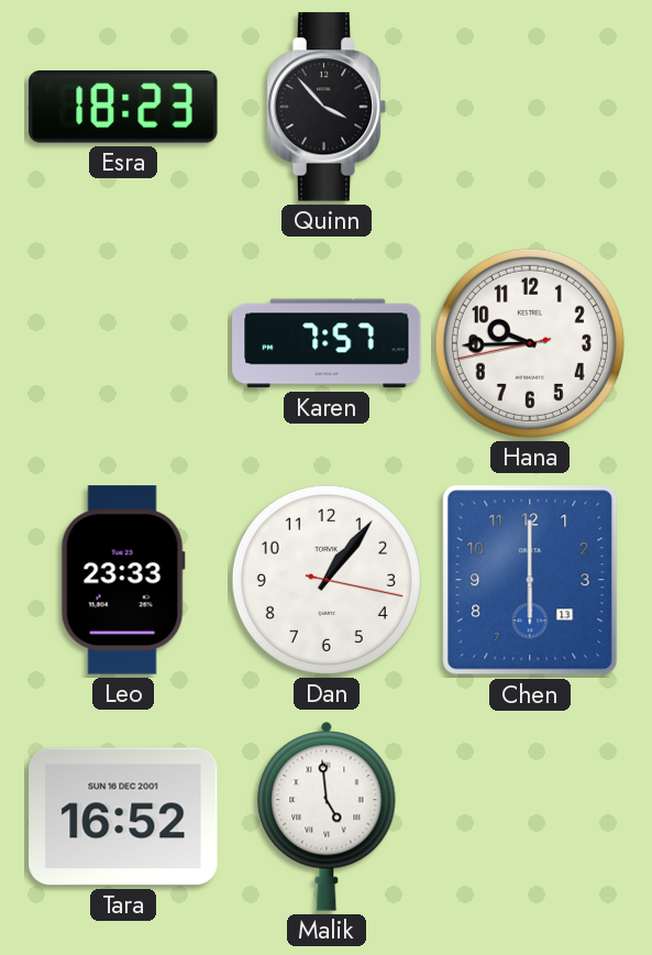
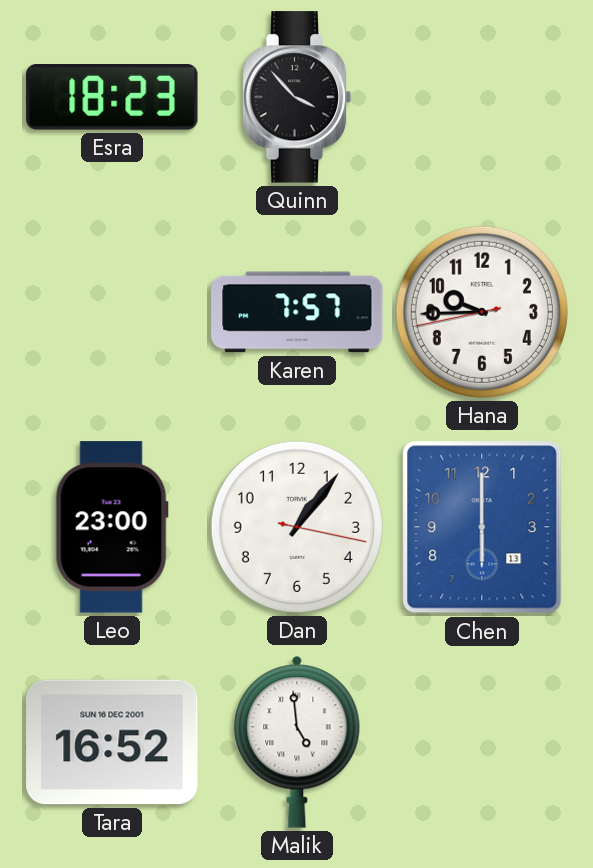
Leo: 23:33 -> 23:00
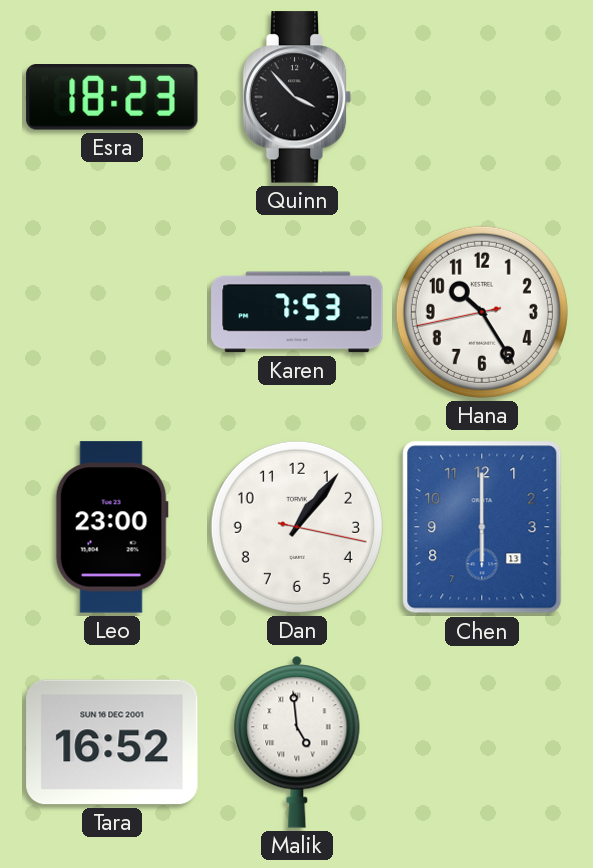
Karen: 7:57 -> 7:53
Hana: 9:44 -> 10:24
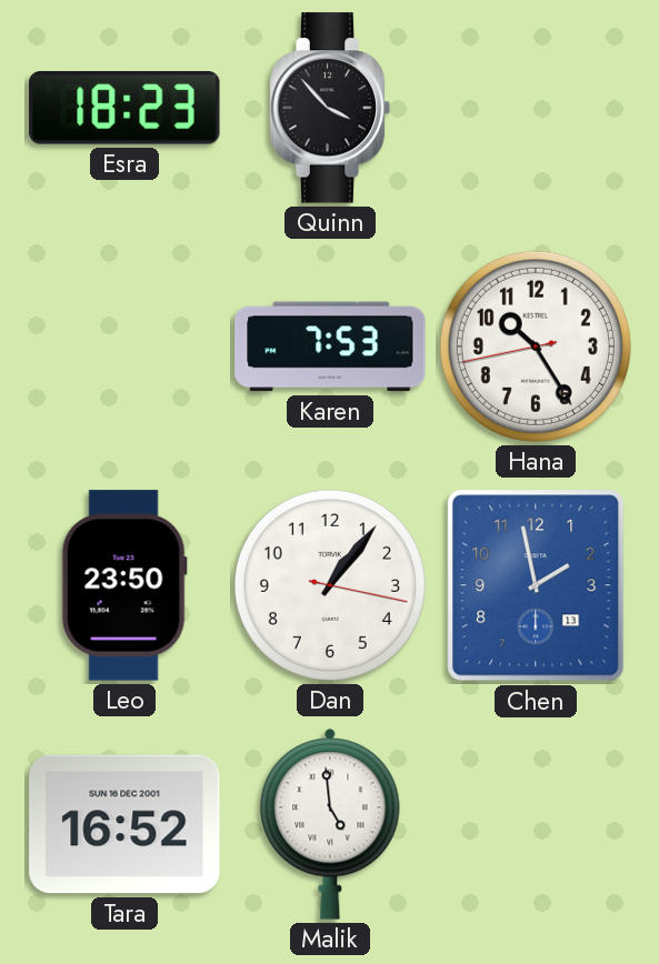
Leo: 23:00 -> 23:50
Chen: 6:00 -> 1:58
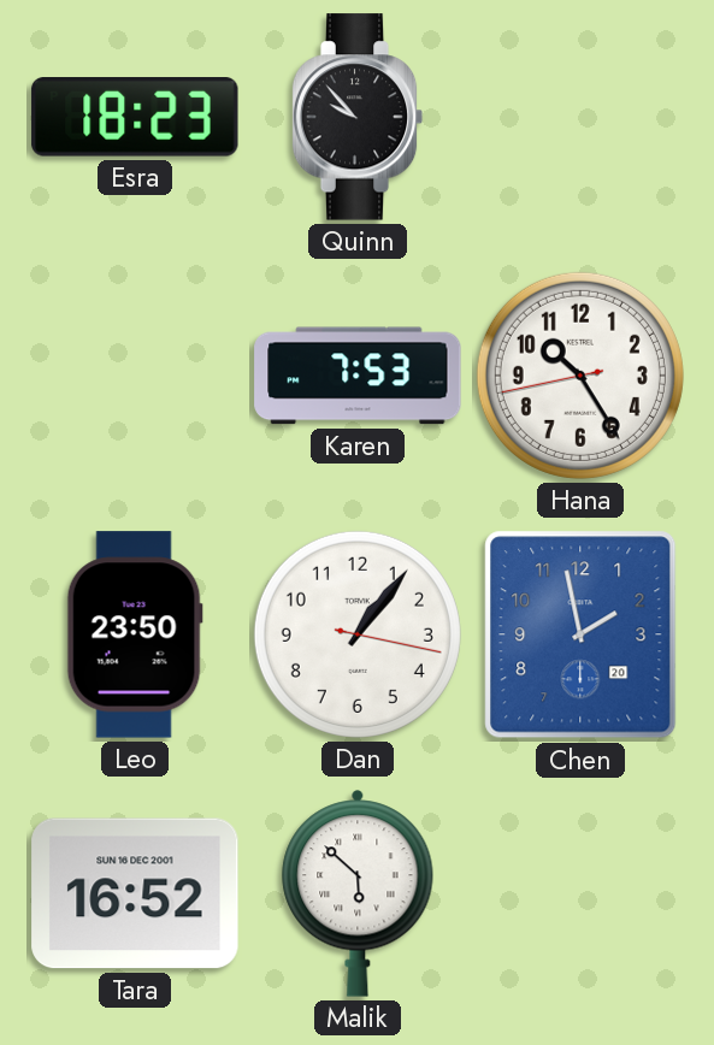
Quinn: 3:53 -> 9:53
Chen date: 13 -> 20
Malik: 4:59 -> 5:52
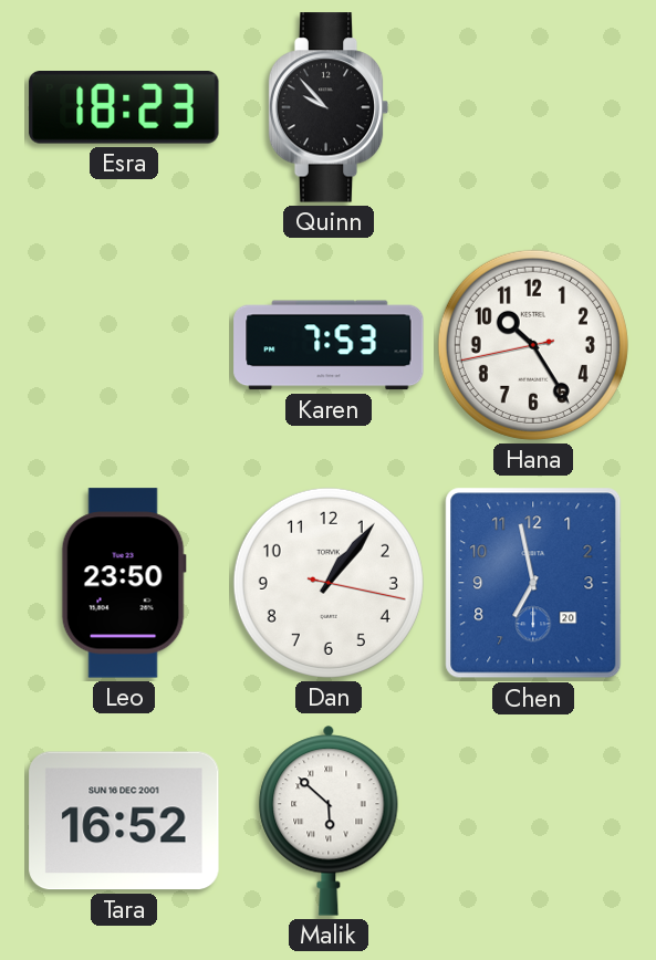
Chen: 1:58 -> 6:58
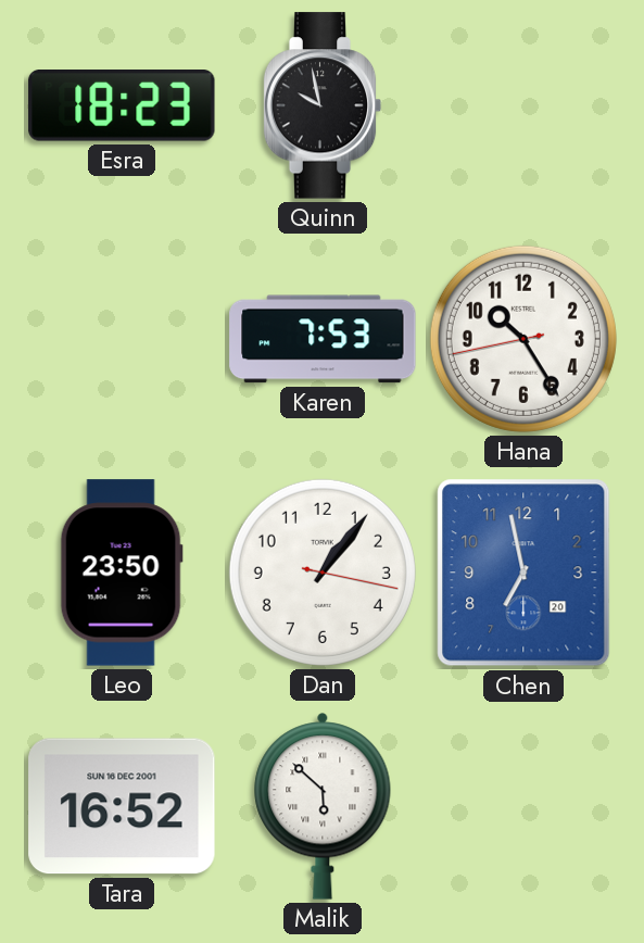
Quinn: 9:53 -> 9:58
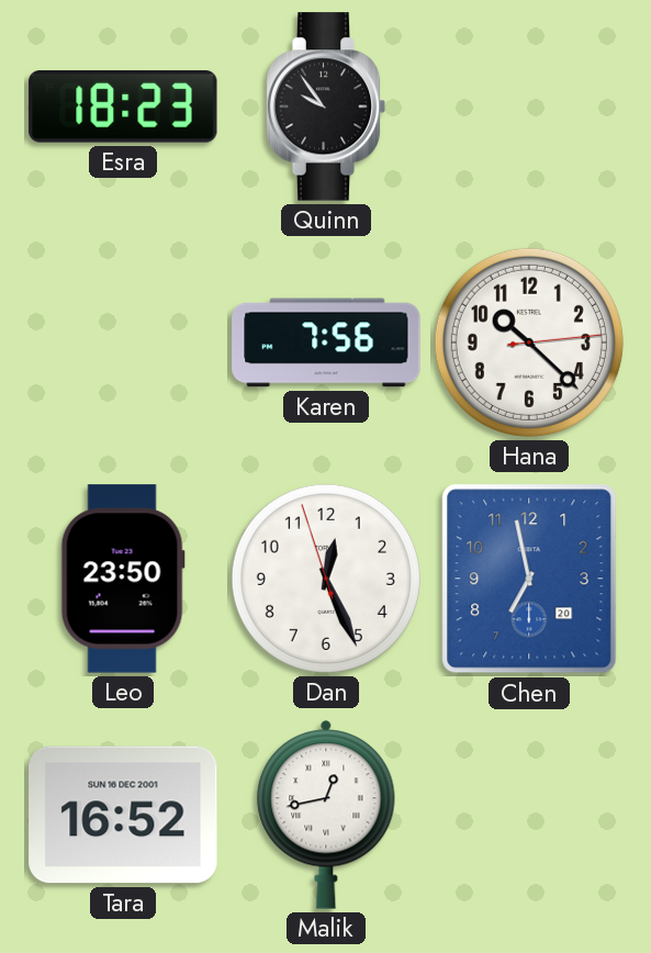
Quinn: 9:58 -> 9:54
Karen: 7:53 -> 7:56
Hana: 10:24 -> 10:22
Dan: 1:06 -> 12:25
Malik: 5:52 -> 12:43
